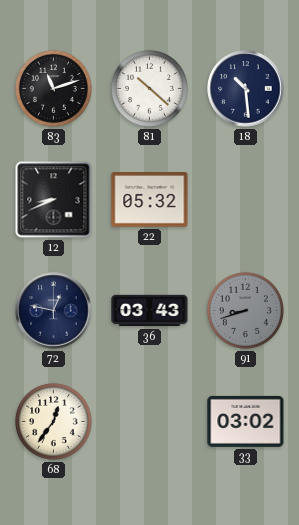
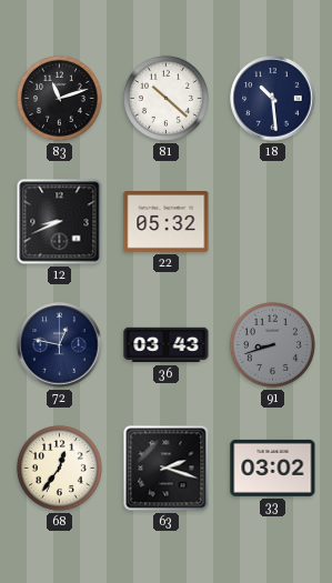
63: none -> 2:18
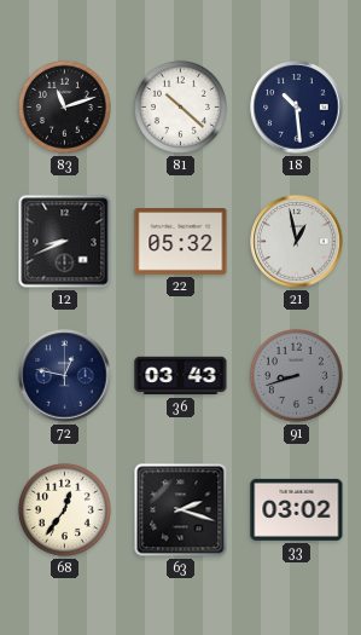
21: none -> 12:58
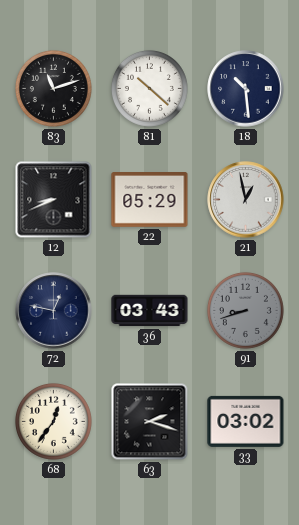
22: 05:32 -> 05:29
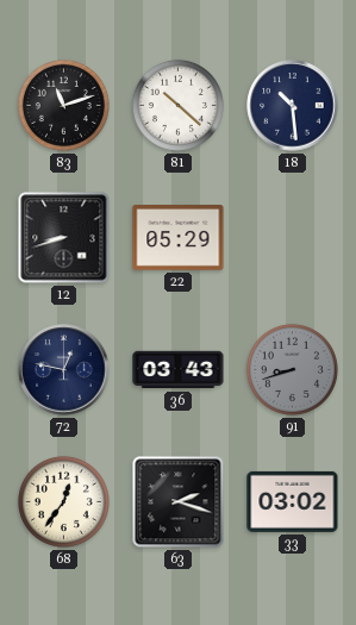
12: 8:41 -> 8:42
21: 12:58 -> none
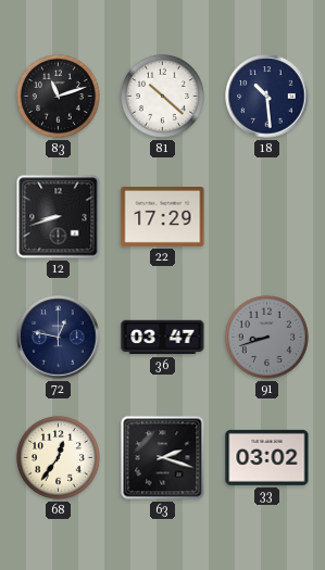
22: 05:29 -> 17:29
36: 03:43 -> 03:47
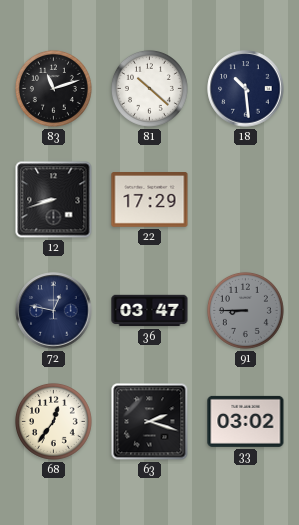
91: 8:42 -> 8:45
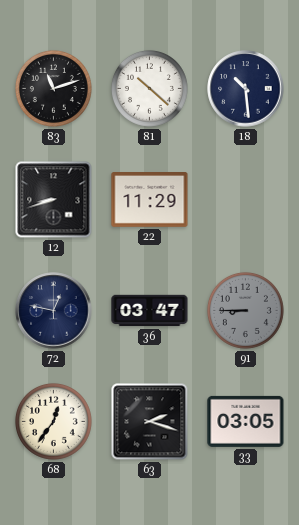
22: 17:29 -> 11:29
33: 03:02 -> 03:05
